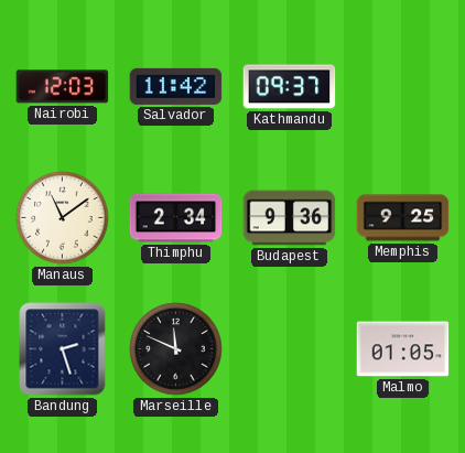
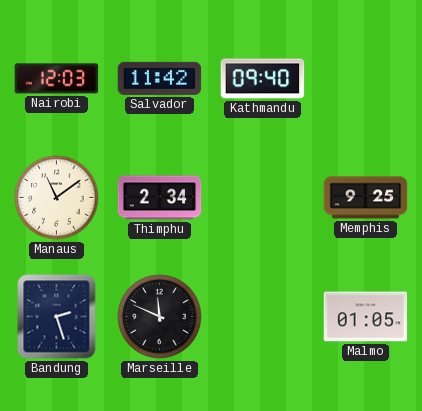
Kathmandu: 09:37 -> 09:40
Budapest: 9:36 -> none
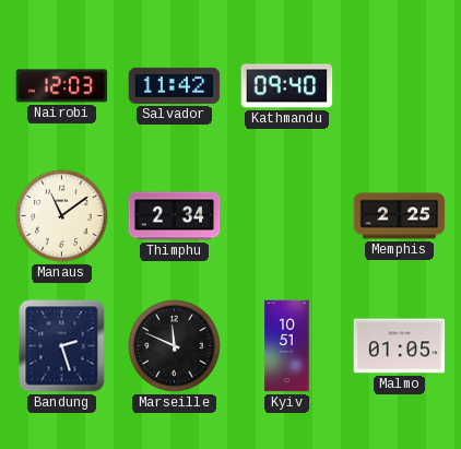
Memphis: 9:25 -> 2:25
Kyiv: none -> 10:51
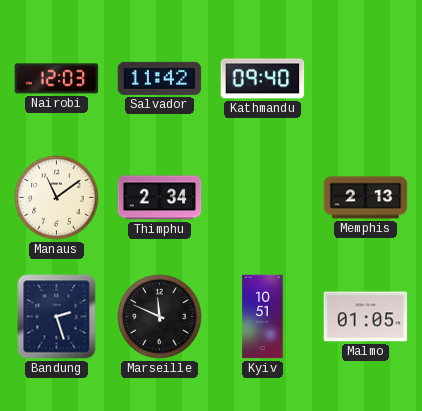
Memphis: 2:25 -> 2:13
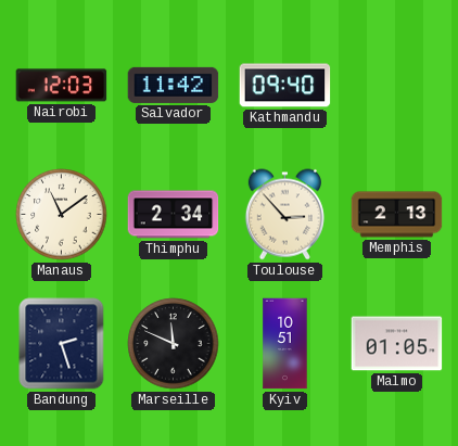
Toulouse: none -> 2:53
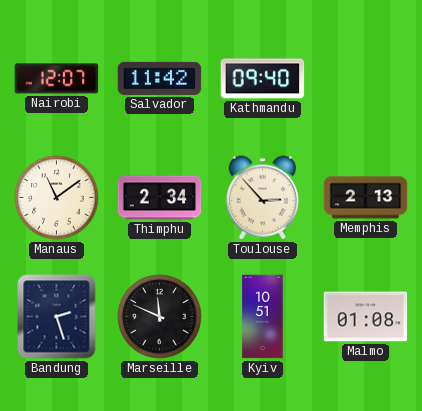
Nairobi: 12:03 -> 12:07
Malmo: 01:05 -> 01:08
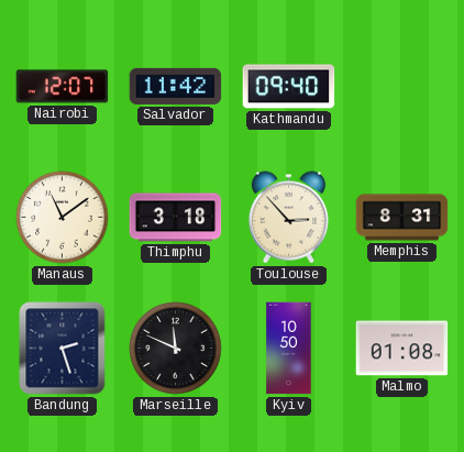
Thimphu: 2:34 -> 3:18
Memphis: 2:13 -> 8:31
Kyiv: 10:51 -> 10:50
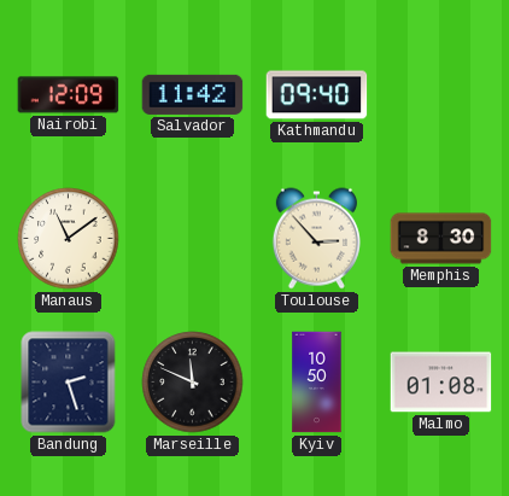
Nairobi: 12:07 -> 12:09
Thimphu: 3:18 -> none
Memphis: 8:31 -> 8:30
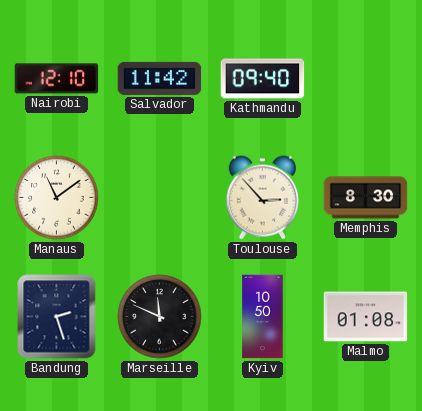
Nairobi: 12:09 -> 12:10
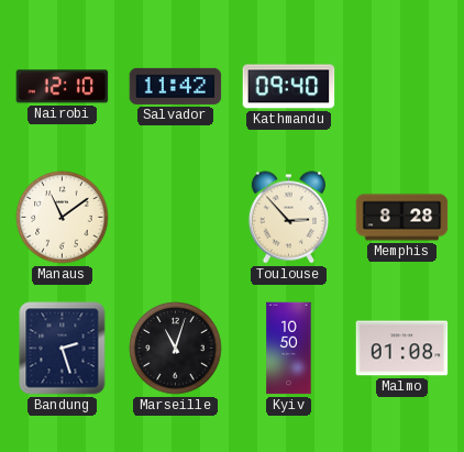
Memphis: 8:30 -> 8:28
Marseille: 11:49 -> 11:03
